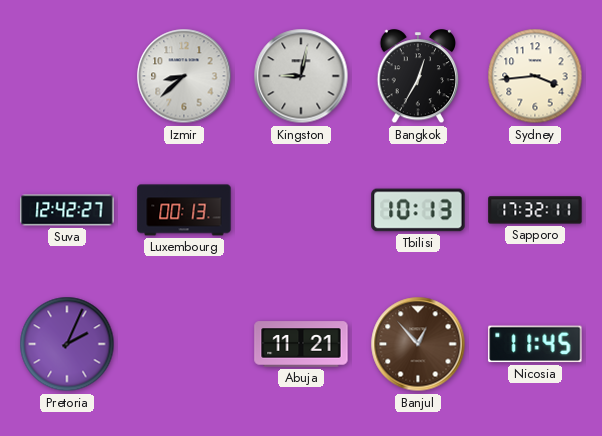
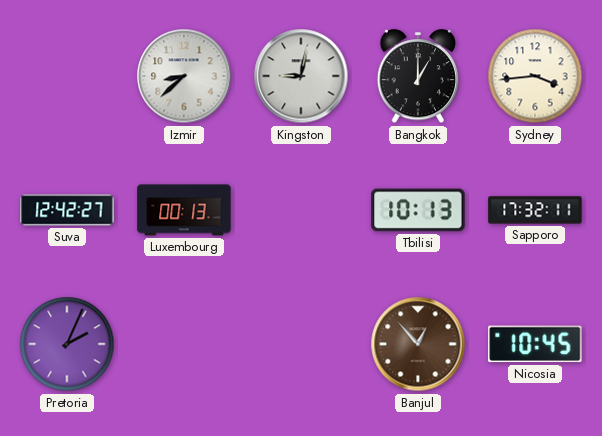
Bangkok: 12:35 -> 1:00
Abuja: 11:21 -> none
Nicosia: 11:45 -> 10:45
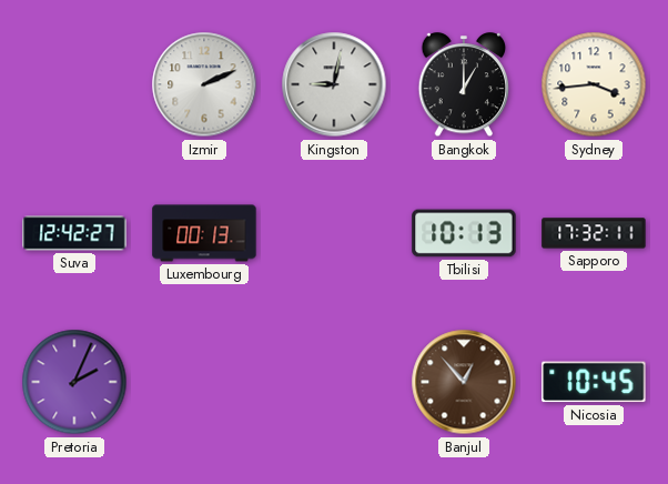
Izmir: 8:38 -> 2:11
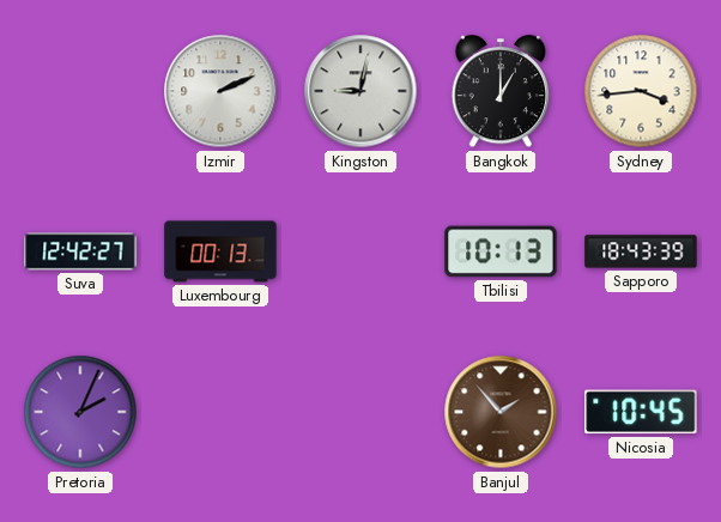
Sapporo: 17:32 -> 18:43
Banjul: 12:53 -> 1:53
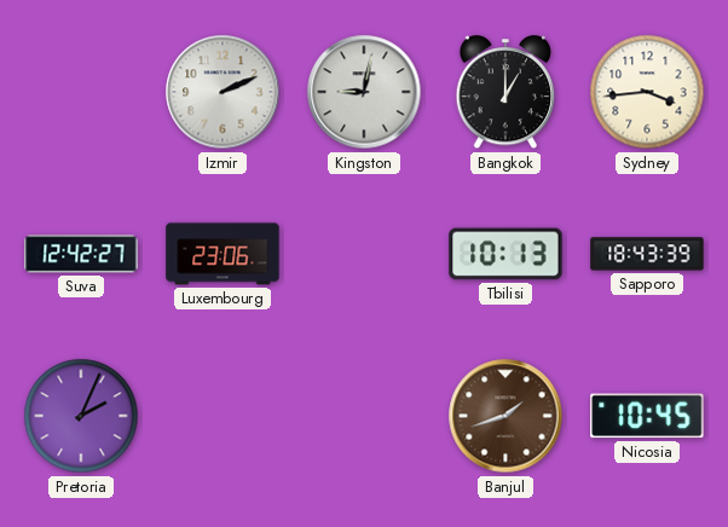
Luxembourg: 00:13 -> 23:06
Banjul: 1:53 -> 1:42
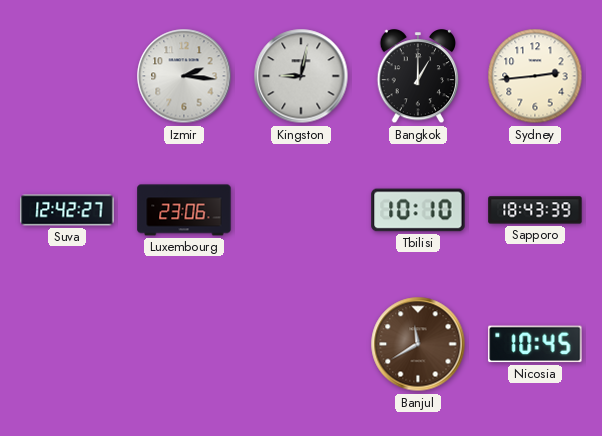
Izmir: 2:11 -> 2:16
Sydney: 3:44 -> 2:44
Tbilisi: 10:13 -> 10:10
Pretoria: 2:04 -> none
Banjul: 1:42 -> 11:40
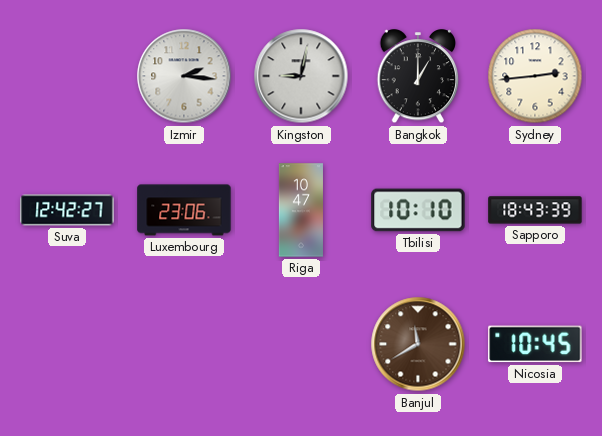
Riga: none -> 10:47
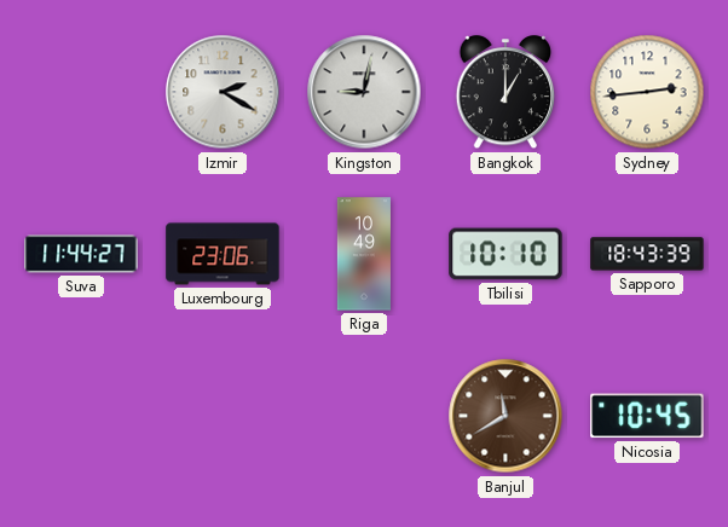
Izmir: 2:16 -> 2:20
Suva: 12:42 -> 11:44
Riga: 10:47 -> 10:49
